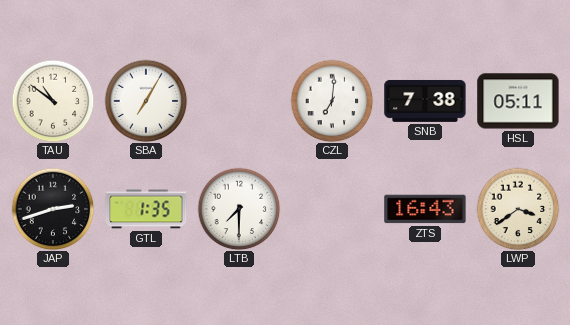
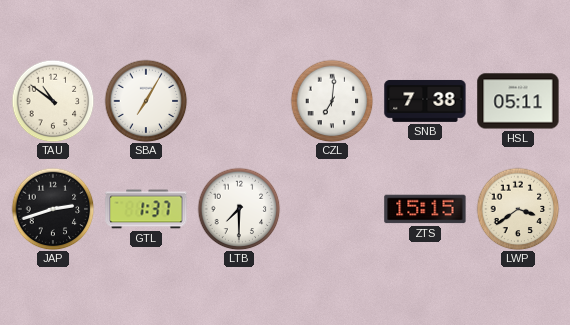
GTL: 1:35 -> 1:37
ZTS: 16:43 -> 15:15
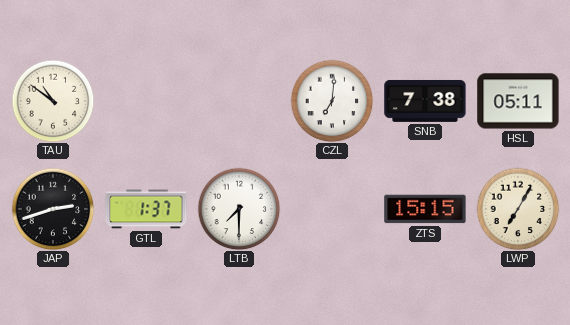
SBA: 7:05 -> none
LWP: 3:39 -> 7:05
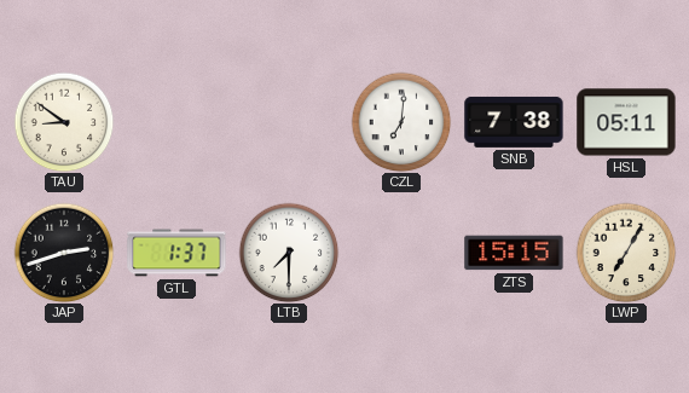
TAU: 10:51 -> 8:51
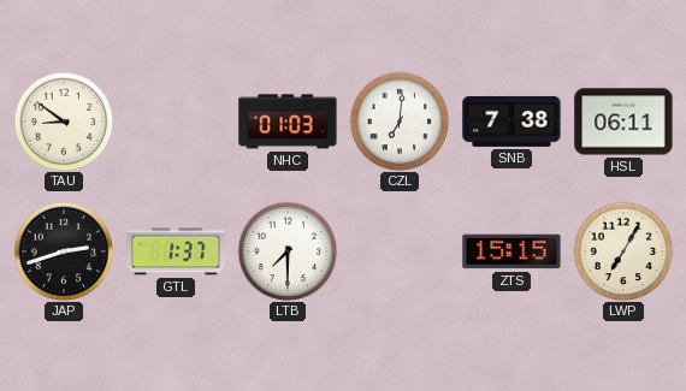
NHC: none -> 01:03
HSL: 05:11 -> 06:11
